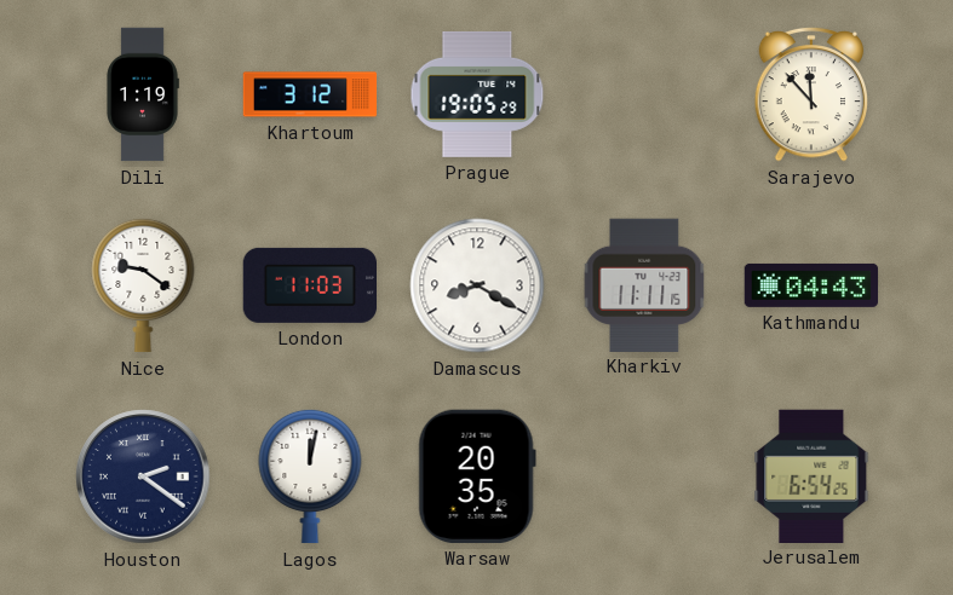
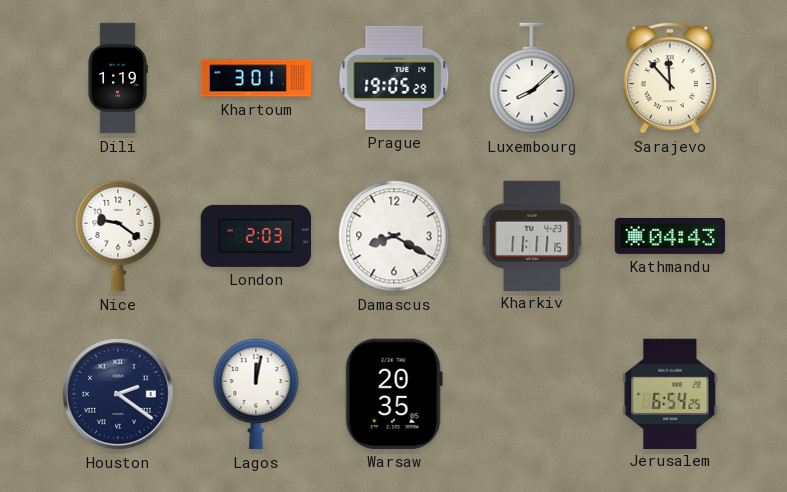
Khartoum: 3:12 -> 3:01
Luxembourg: none -> 8:08
London: 11:03 -> 2:03
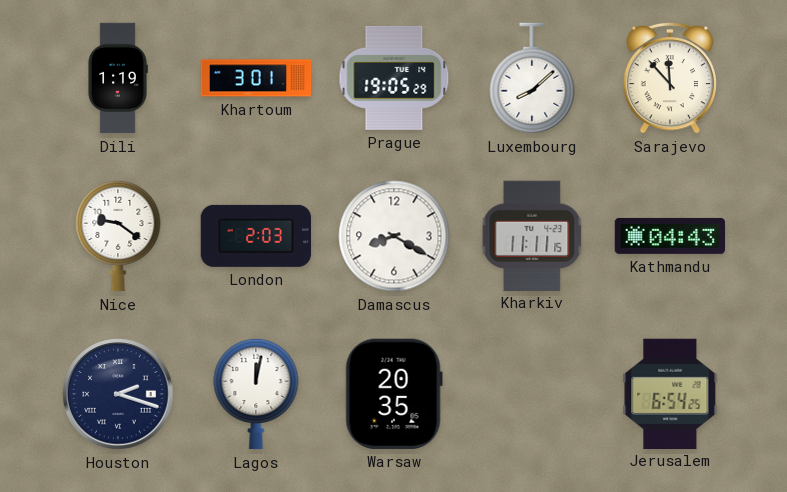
Houston: 2:21 -> 2:18
